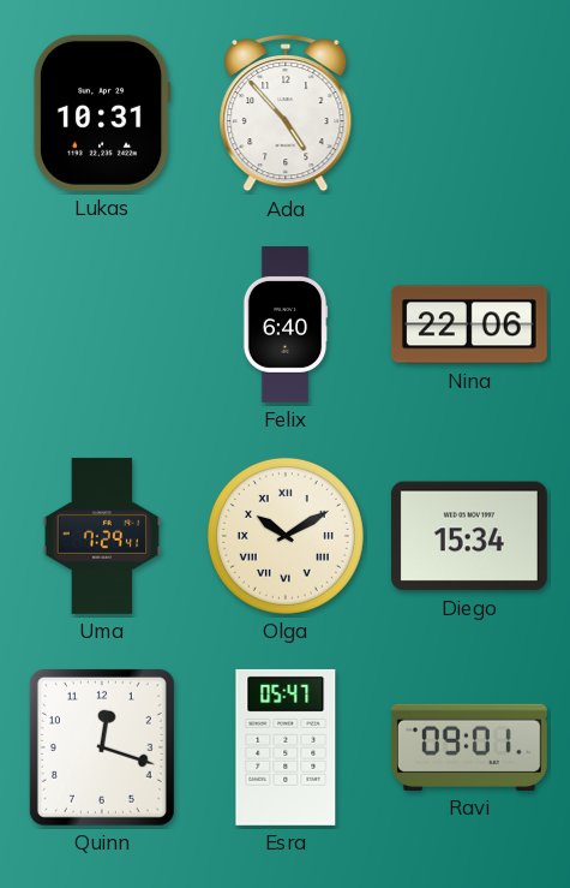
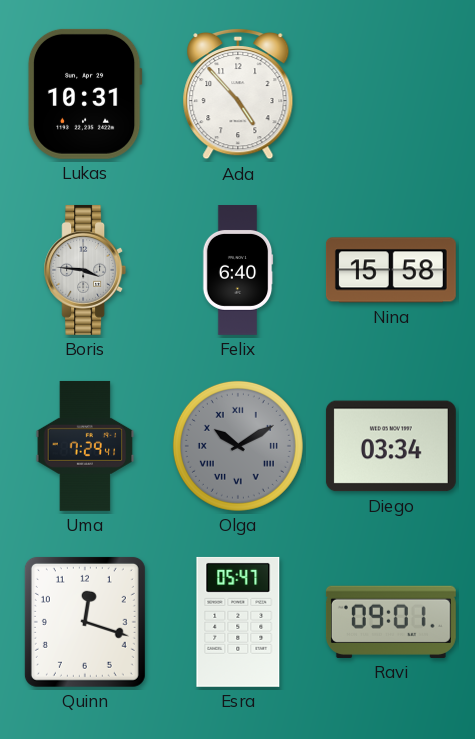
Boris: none -> 3:46
Nina: 22:06 -> 15:58
Olga dial: cream -> grey
Diego: 15:34 -> 03:34
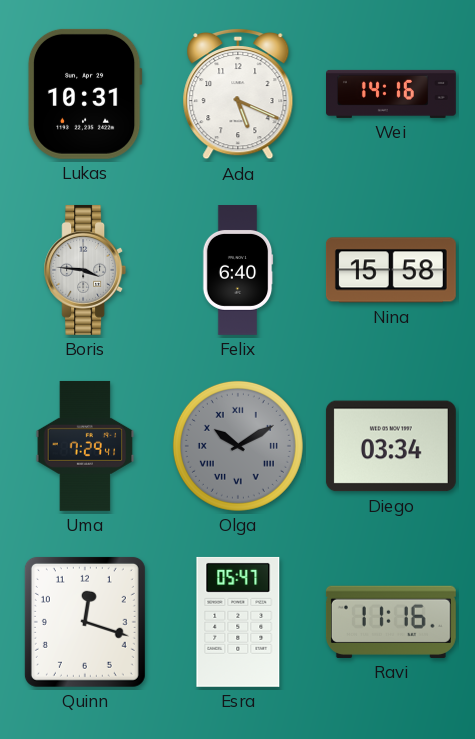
Ada: 4:53 -> 5:19
Wei: none -> 14:16
Ravi: 09:01 -> 11:16
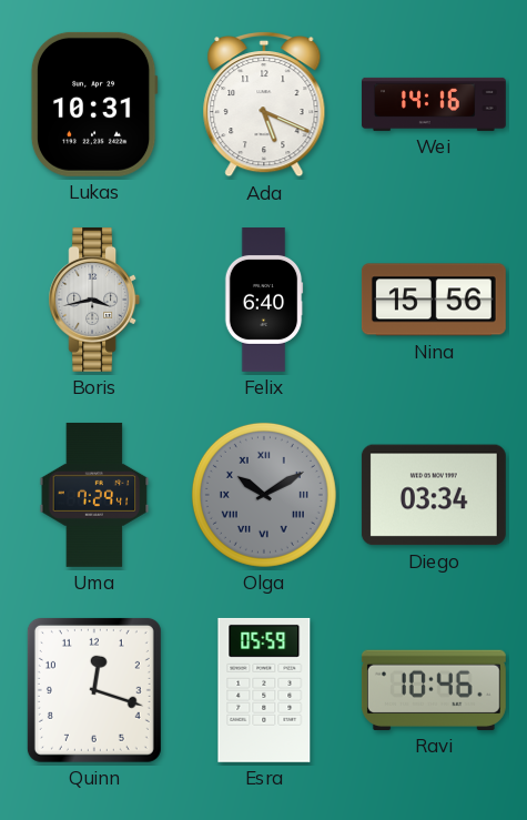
Boris: 3:46 -> 3:43
Nina: 15:58 -> 15:56
Esra: 05:47 -> 05:59
Ravi: 11:16 -> 10:46
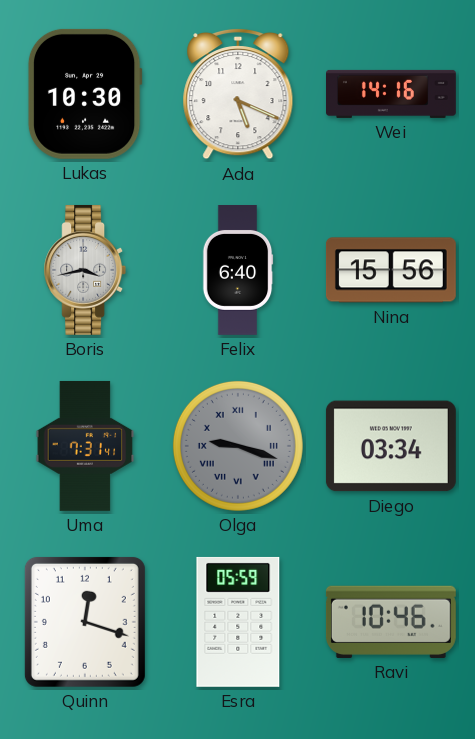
Lukas: 10:31 -> 10:30
Uma: 7:29 -> 7:31
Olga: 10:10 -> 9:18
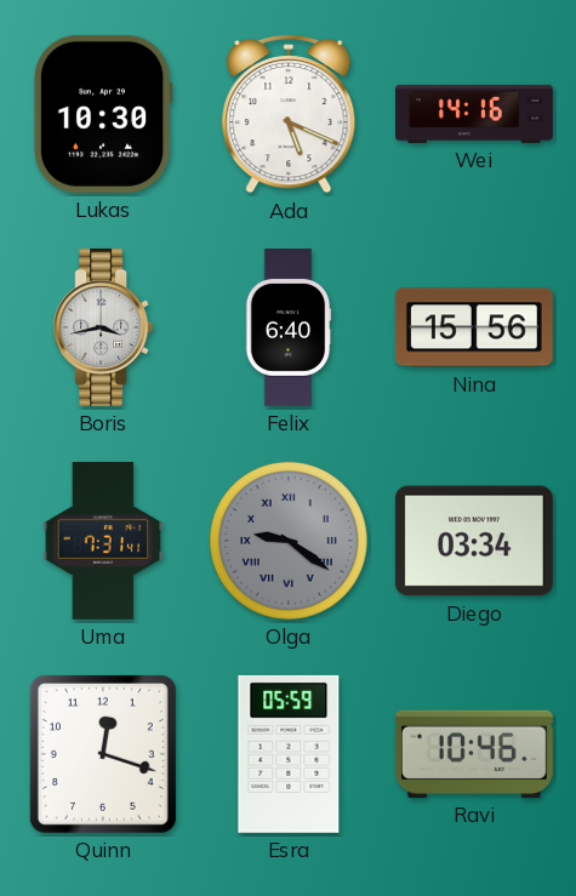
Olga: 9:18 -> 9:21
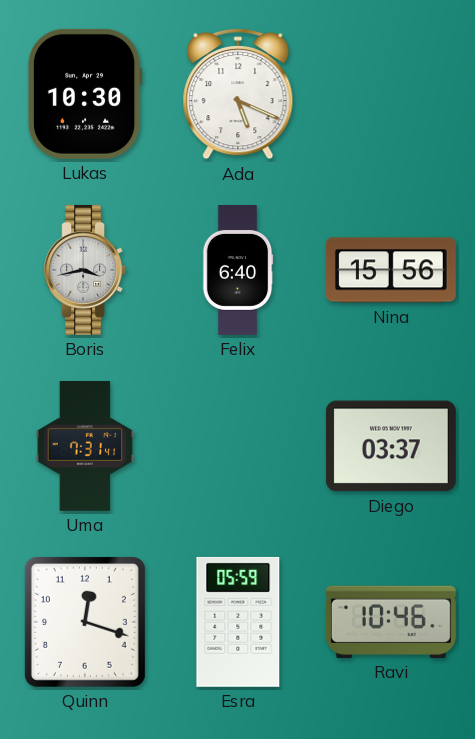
Wei: 14:16 -> none
Olga: 9:21 -> none
Diego: 03:34 -> 03:37
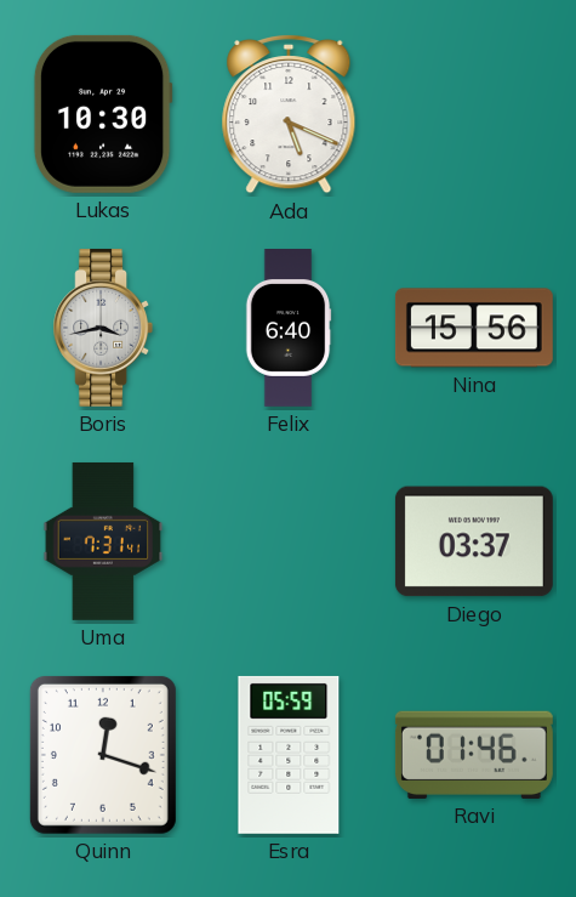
Ravi: 10:46 -> 01:46
